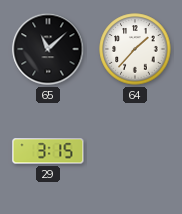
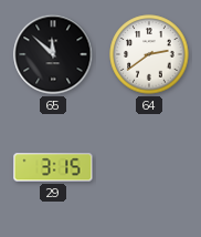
65: 11:08 -> 11:52
64: 1:37 -> 2:39
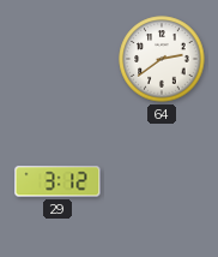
65: 11:52 -> none
29: 3:15 -> 3:12
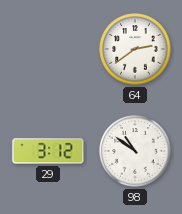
98: none -> 10:51
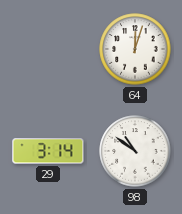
64: 2:39 -> 12:03
29: 3:12 -> 3:14
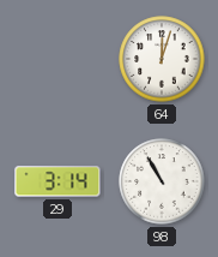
98: 10:51 -> 10:55
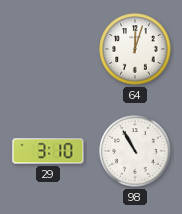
29: 3:14 -> 3:10
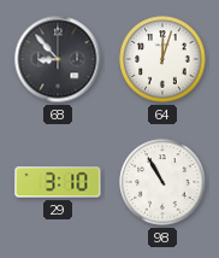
68: none -> 8:53
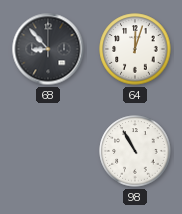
29: 3:10 -> none
